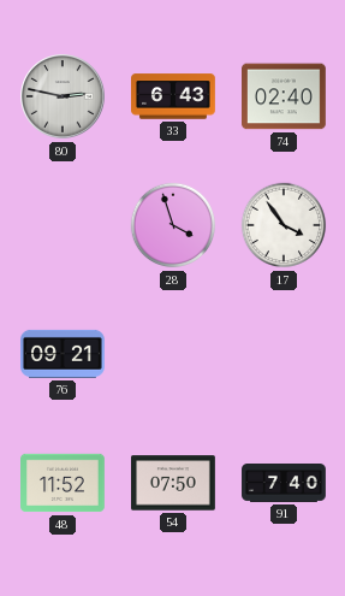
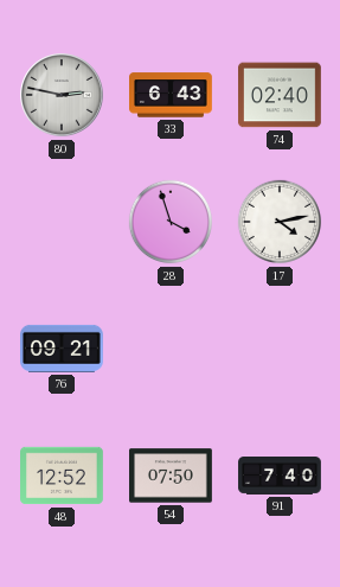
17: 3:54 -> 4:13
48: 11:52 -> 12:52
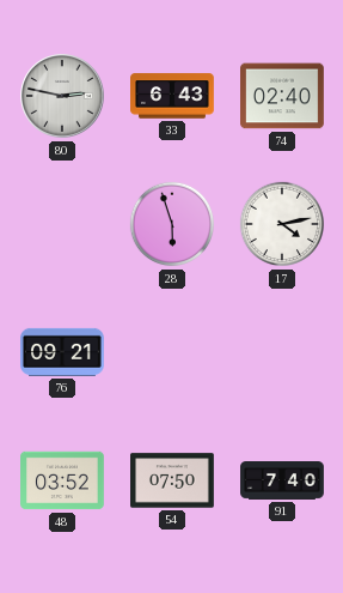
28: 3:57 -> 5:57
48: 12:52 -> 03:52
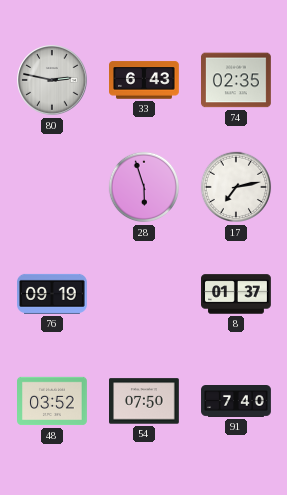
74: 02:40 -> 02:35
17: 4:13 -> 7:13
76: 09:21 -> 09:19
8: none -> 01:37
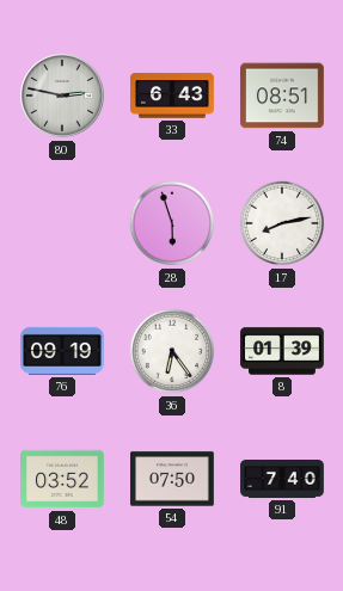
74: 02:35 -> 08:51
17: 7:13 -> 8:13
36: none -> 6:24
8: 01:37 -> 01:39
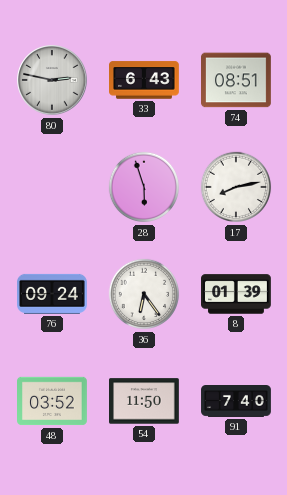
76: 09:19 -> 09:24
54: 07:50 -> 11:50
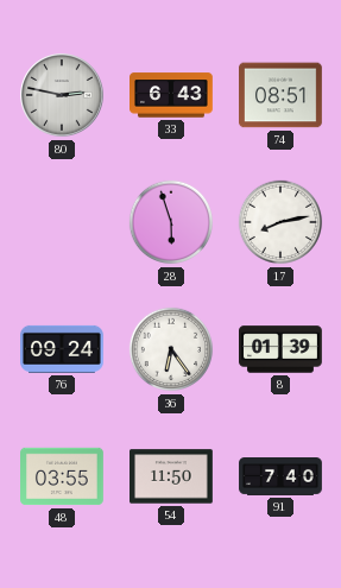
48: 03:52 -> 03:55
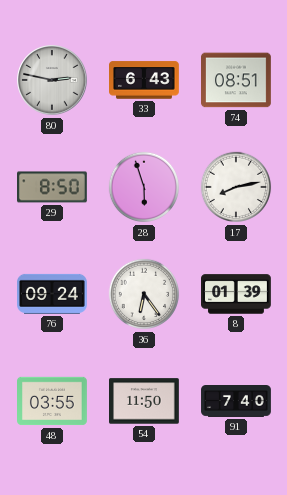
29: none -> 8:50
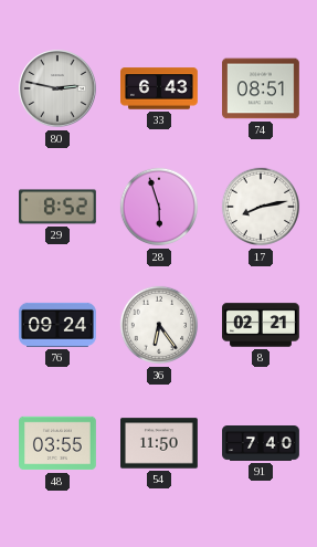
29: 8:50 -> 8:52
8: 01:39 -> 02:21
